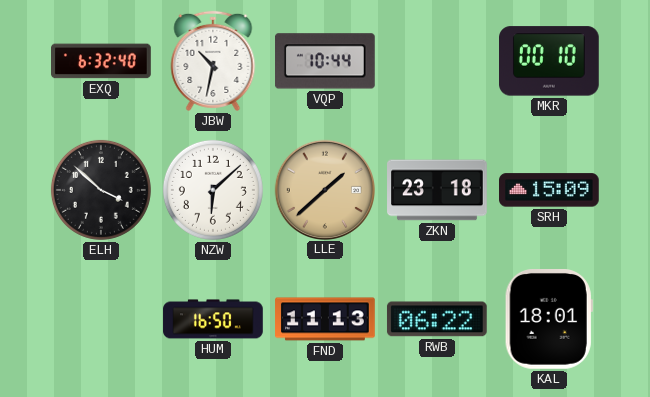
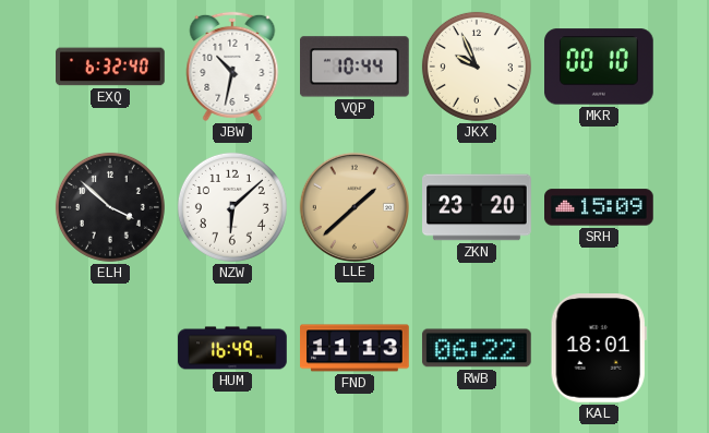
JKX: none -> 9:56
ZKN: 23:18 -> 23:20
HUM: 16:50 -> 16:49
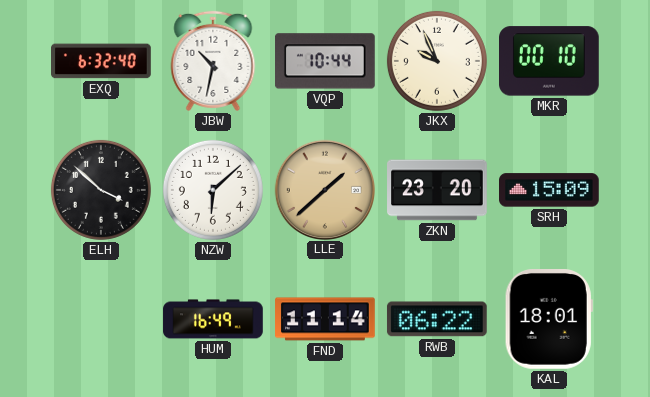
FND: 11:13 -> 11:14
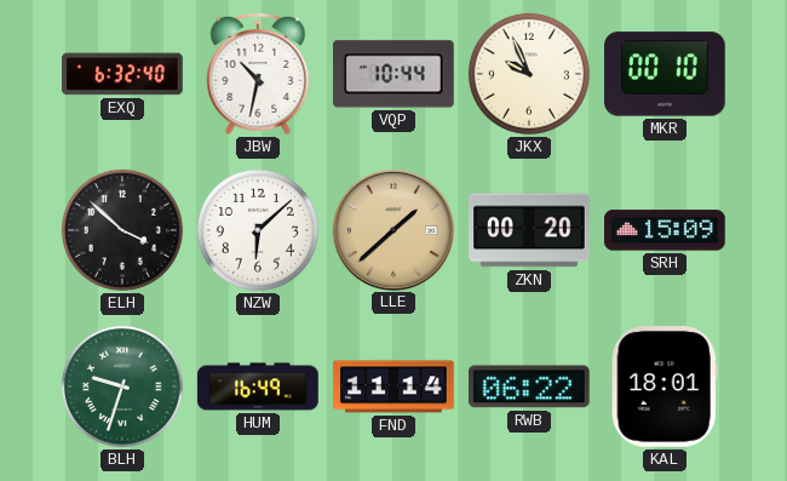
ZKN: 23:20 -> 00:20
BLH: none -> 9:33
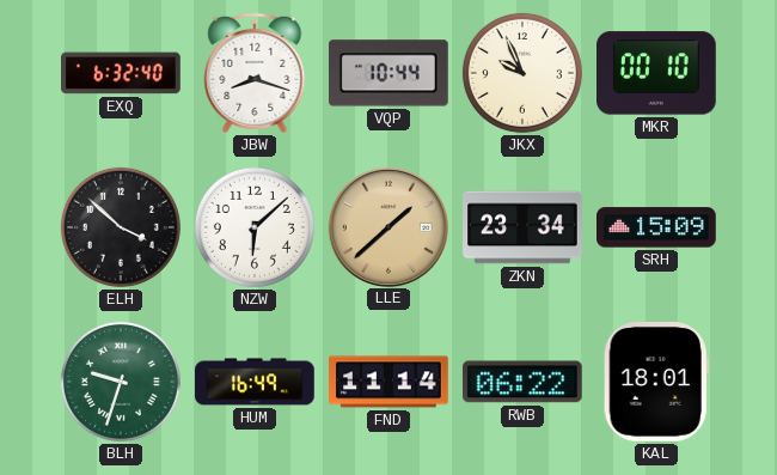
JBW: 10:32 -> 8:18
ZKN: 00:20 -> 23:34
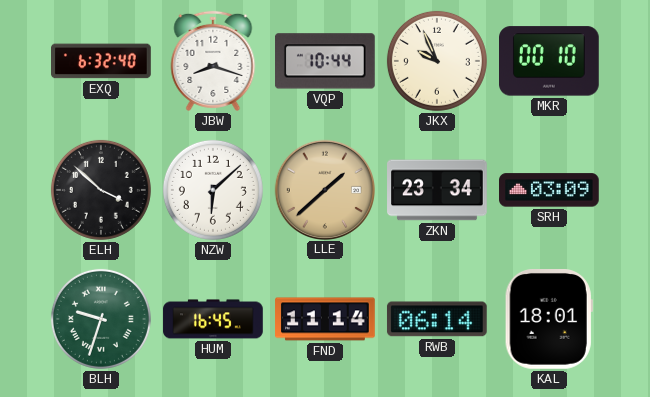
SRH: 15:09 -> 03:09
HUM: 16:49 -> 16:45
RWB: 06:22 -> 06:14
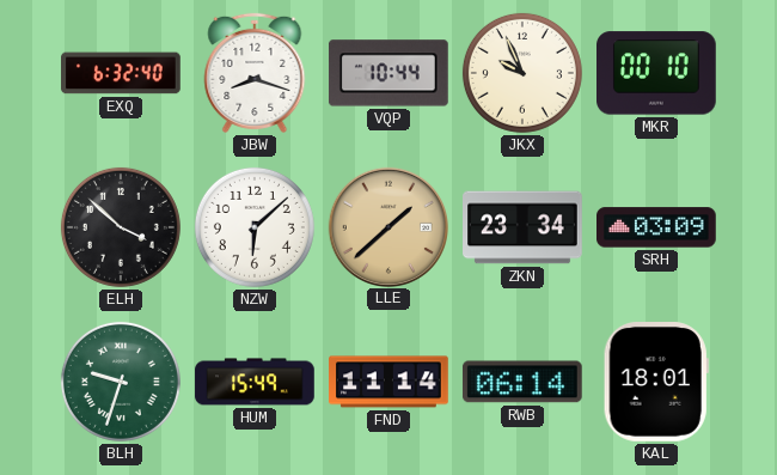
HUM: 16:45 -> 15:49
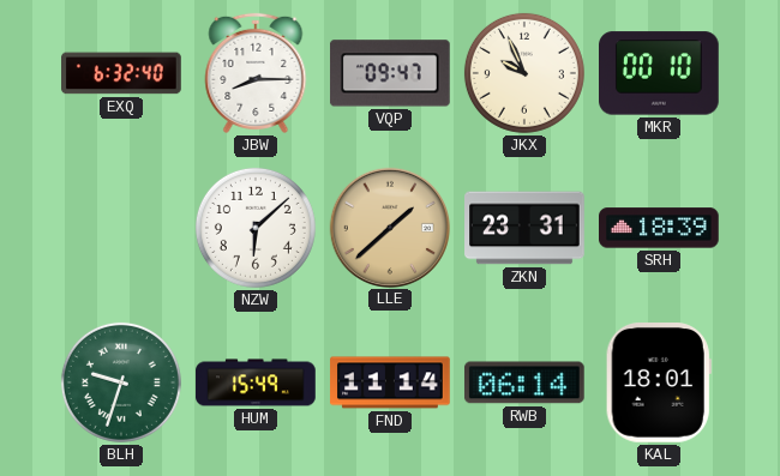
JBW: 8:18 -> 8:15
VQP: 10:44 -> 09:47
ELH: 3:52 -> none
ZKN: 23:34 -> 23:31
SRH: 03:09 -> 18:39
